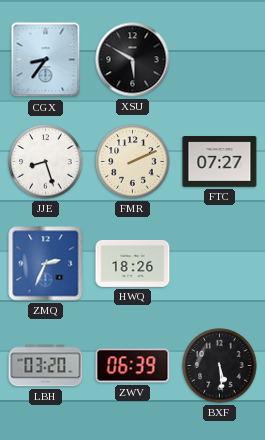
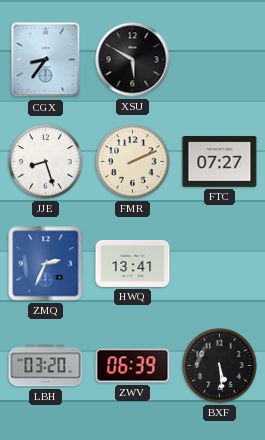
HWQ: 18:26 -> 13:41
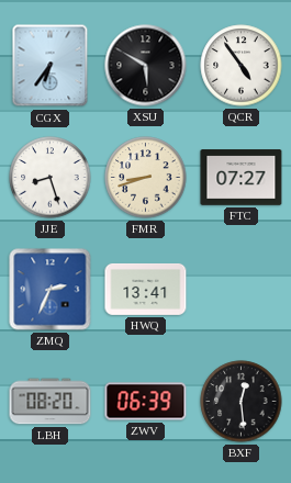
CGX: 8:36 -> 6:36
QCR: none -> 4:54
FMR: 2:11 -> 8:42
LBH: 03:20 -> 08:20
BXF: 5:29 -> 12:29
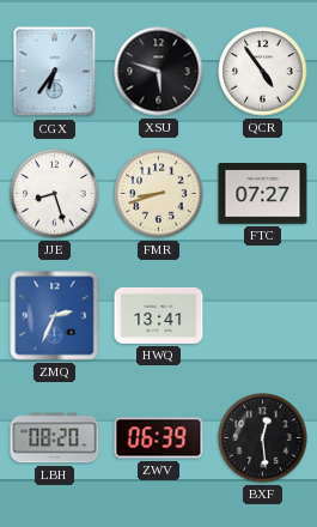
XSU: 5:50 -> 5:48
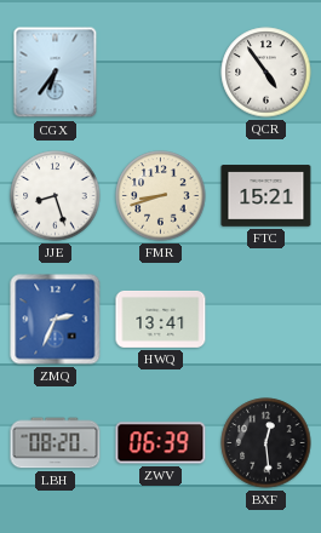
XSU: 5:48 -> none
FTC: 07:27 -> 15:21
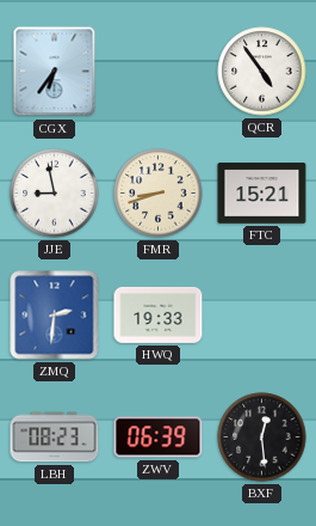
JJE: 8:27 -> 8:58
ZMQ: 2:34 -> 2:31
HWQ: 13:41 -> 19:33
LBH: 08:20 -> 08:23
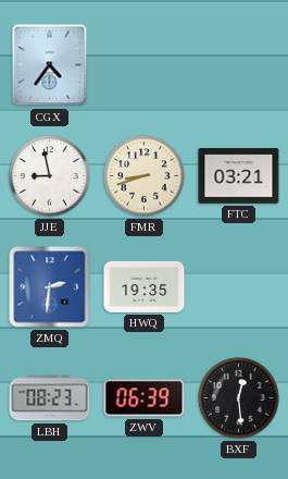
CGX: 6:36 -> 4:36
QCR: 4:54 -> none
FTC: 15:21 -> 03:21
HWQ: 19:33 -> 19:35
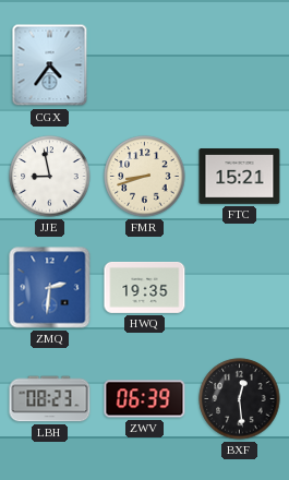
FTC: 03:21 -> 15:21
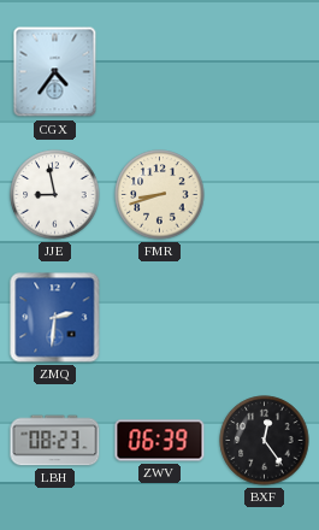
FTC: 15:21 -> none
HWQ: 19:35 -> none
BXF: 12:29 -> 12:24
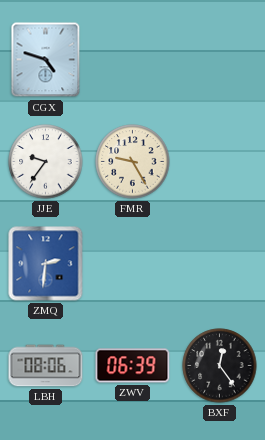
CGX: 4:36 -> 4:48
JJE: 8:58 -> 9:36
FMR: 8:42 -> 9:25
LBH: 08:23 -> 08:06
